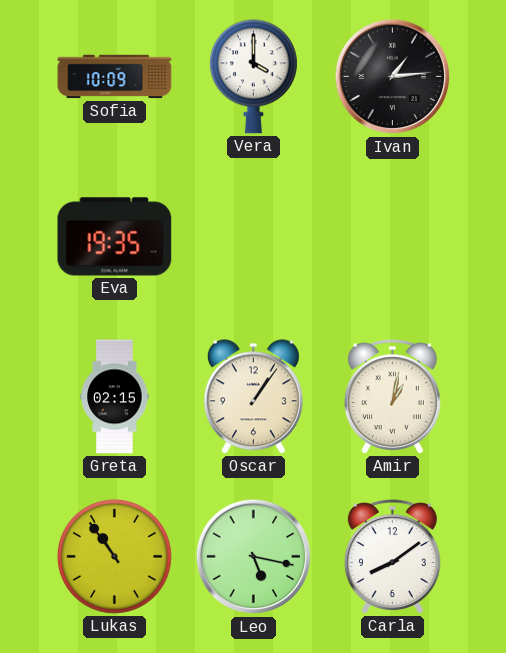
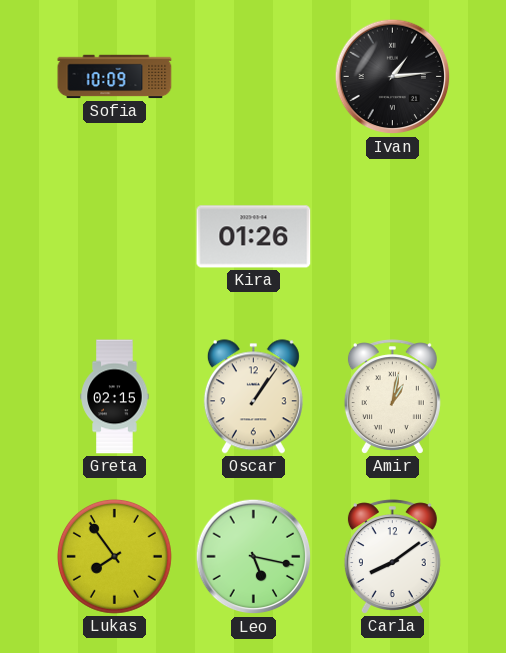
Vera: 4:00 -> none
Eva: 19:35 -> none
Kira: none -> 01:26
Lukas: 10:54 -> 7:54
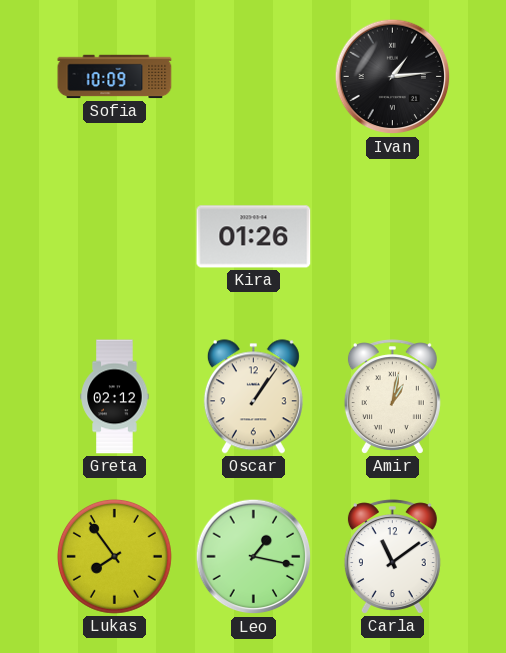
Greta: 02:15 -> 02:12
Leo: 5:17 -> 1:17
Carla: 8:09 -> 11:09
